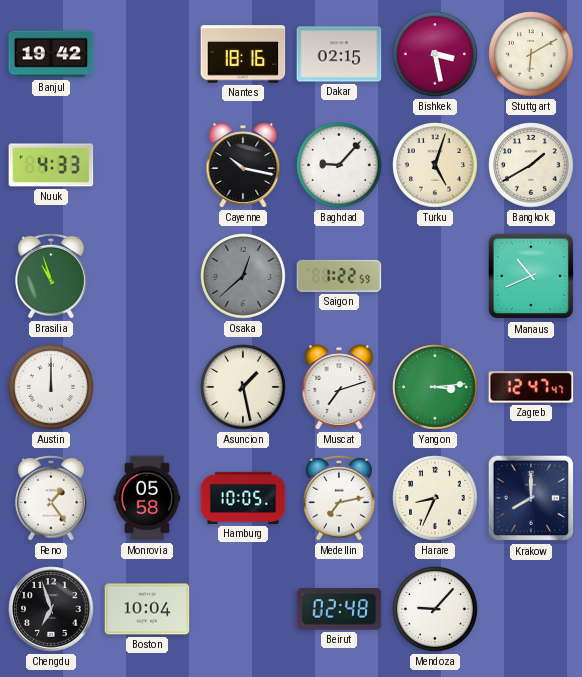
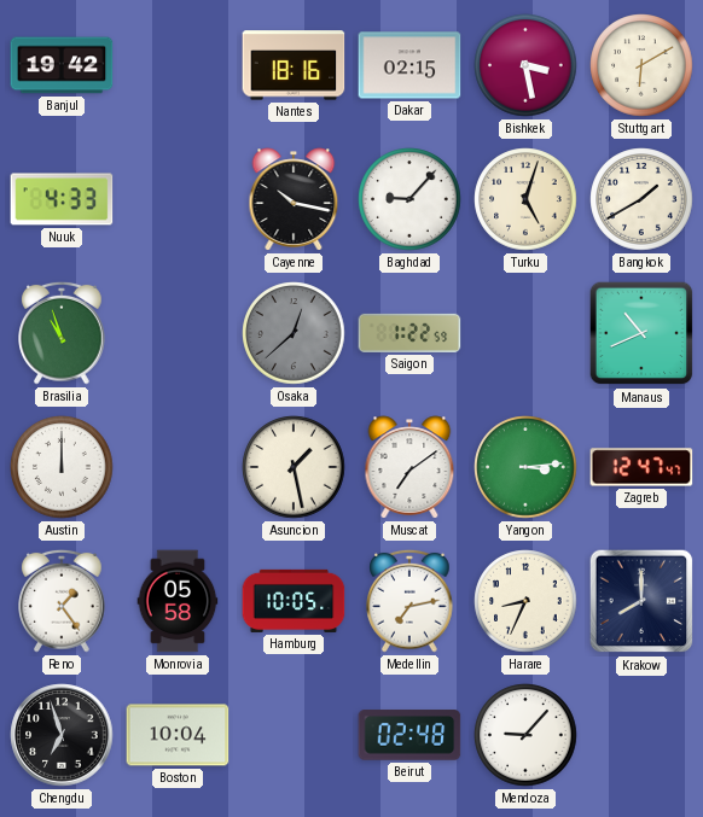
Muscat: 7:12 -> 7:09
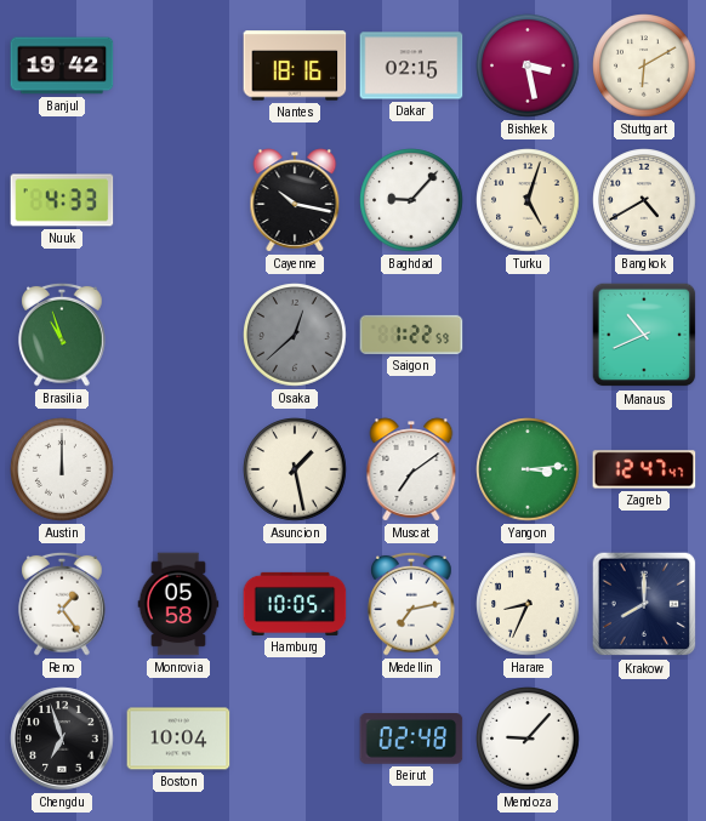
Bangkok: 1:40 -> 4:40
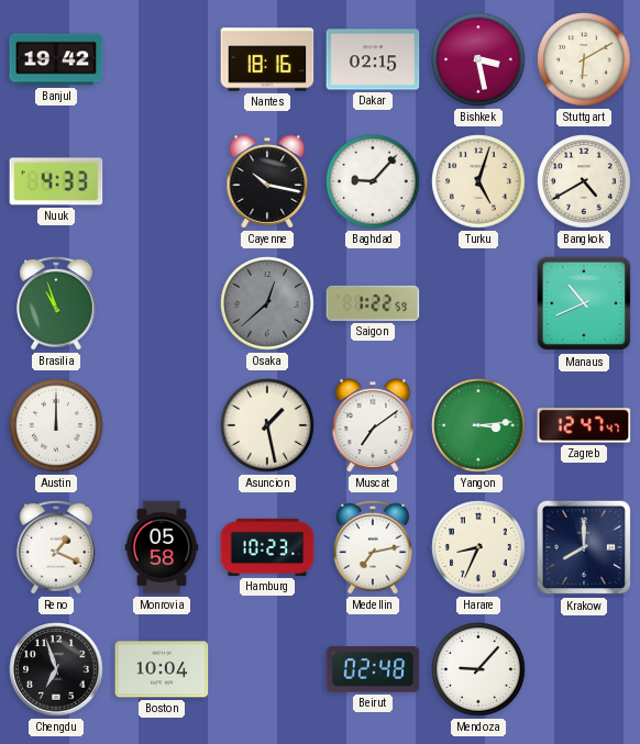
Reno: 1:24 -> 1:19
Hamburg: 10:05 -> 10:23
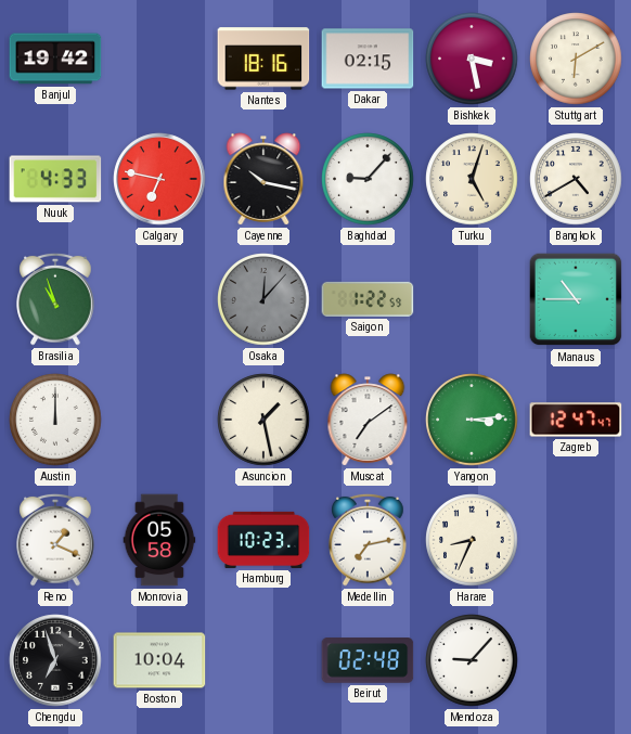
Calgary: none -> 6:47
Osaka: 12:38 -> 12:07
Manaus: 10:41 -> 10:45
Krakow: 8:00 -> none
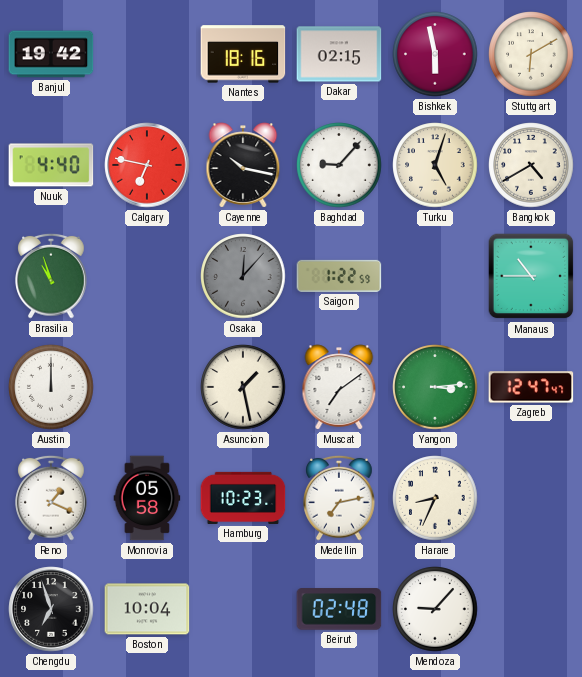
Bishkek: 3:28 -> 5:58
Nuuk: 4:33 -> 4:40
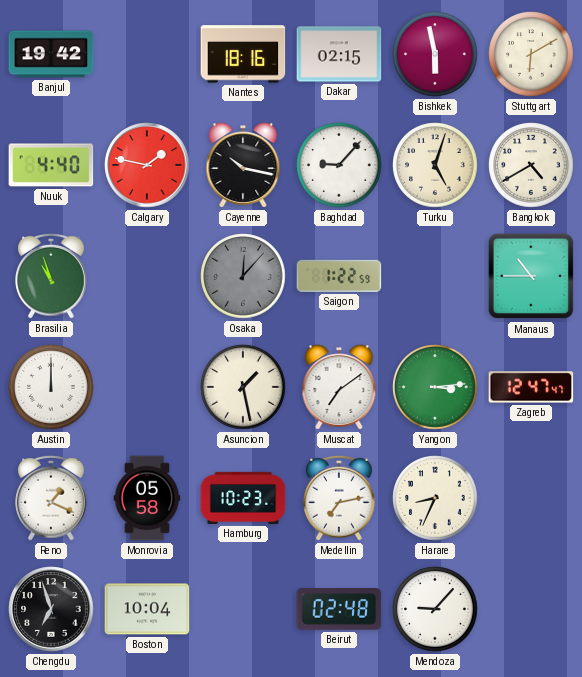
Calgary: 6:47 -> 1:47
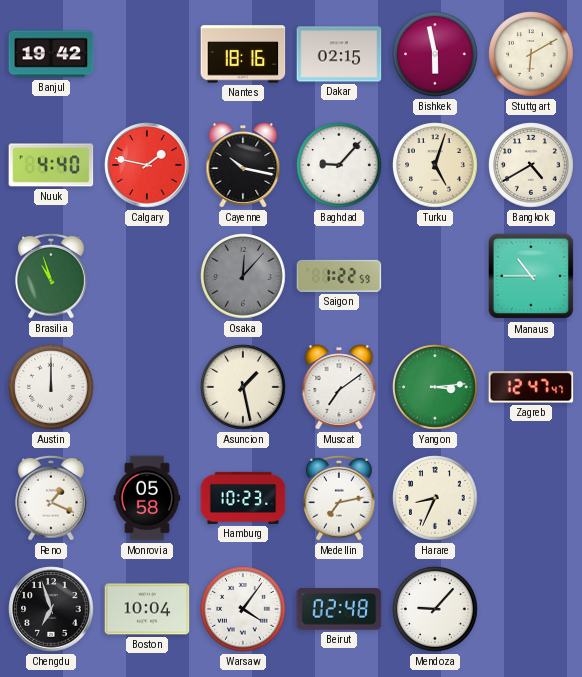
Warsaw: none -> 4:06
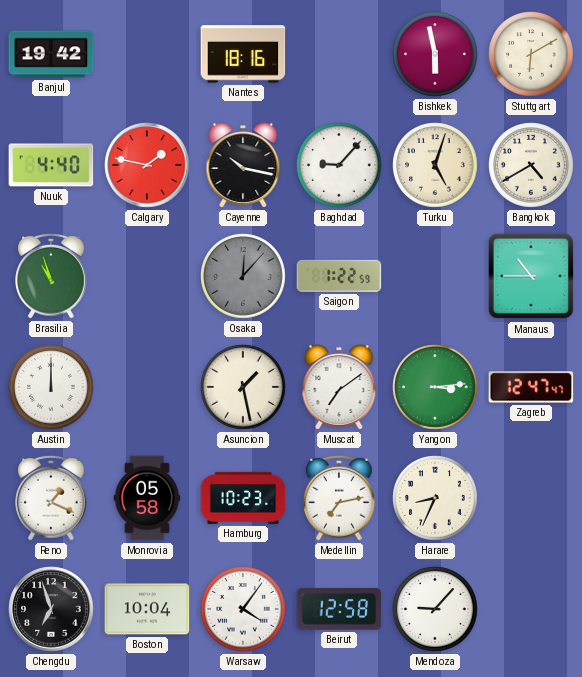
Dakar: 02:15 -> none
Beirut: 02:48 -> 12:58
